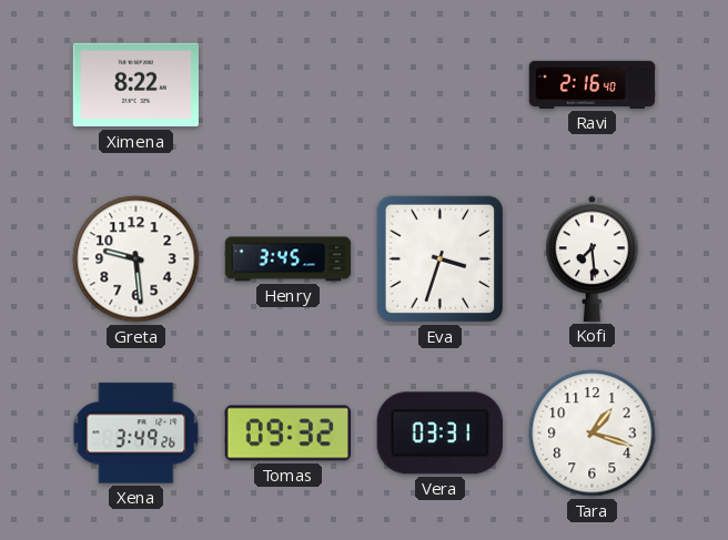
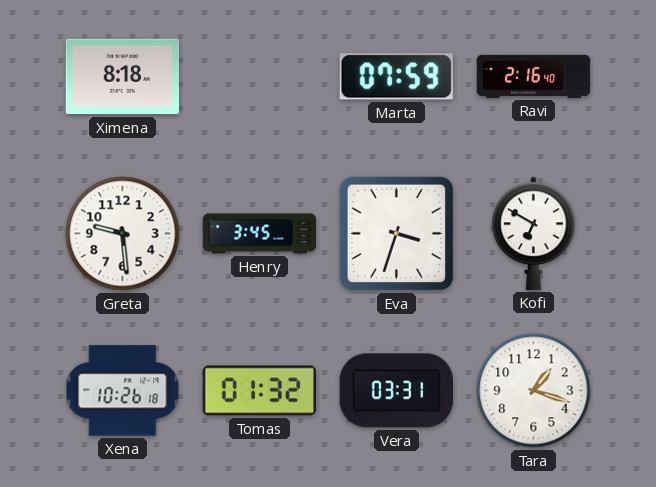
Ximena: 8:22 -> 8:18
Marta: none -> 07:59
Kofi: 7:29 -> 6:50
Xena: 3:49 -> 10:26
Tomas: 09:32 -> 01:32
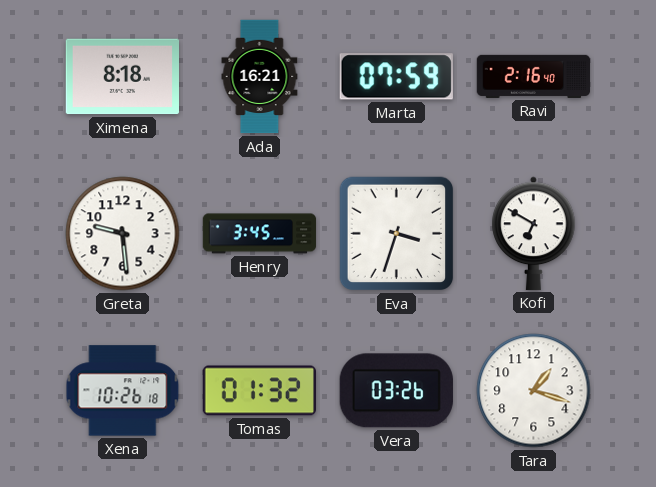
Ada: none -> 16:21
Vera: 03:31 -> 03:26
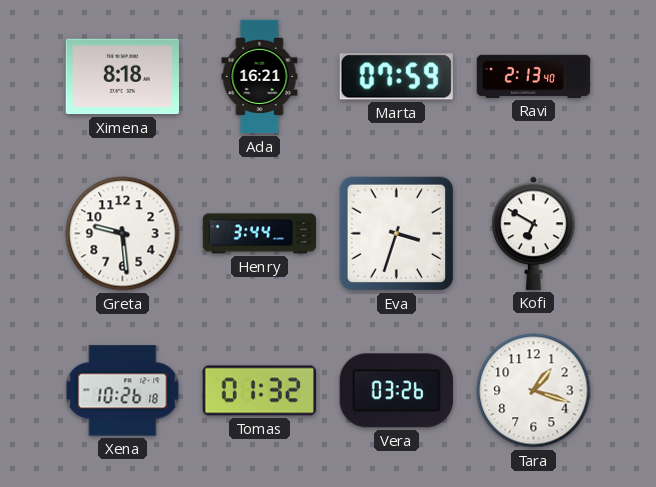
Ravi: 2:16 -> 2:13
Henry: 3:45 -> 3:44
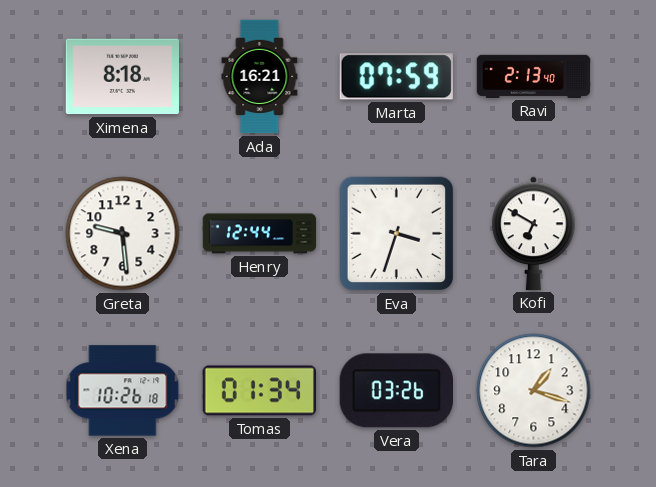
Henry: 3:44 -> 12:44
Tomas: 01:32 -> 01:34
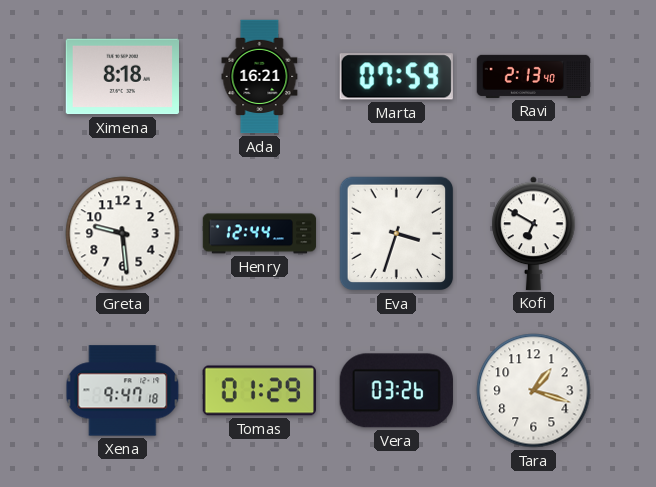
Xena: 10:26 -> 9:47
Tomas: 01:34 -> 01:29
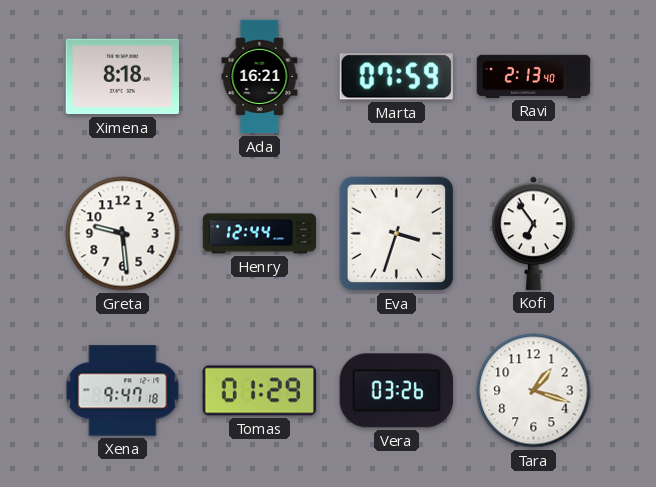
Kofi: 6:50 -> 6:54
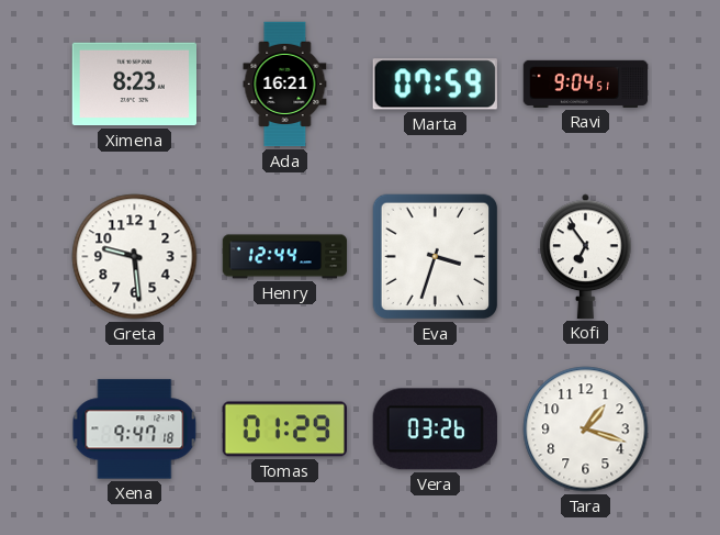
Ximena: 8:18 -> 8:23
Ravi: 2:13 -> 9:04
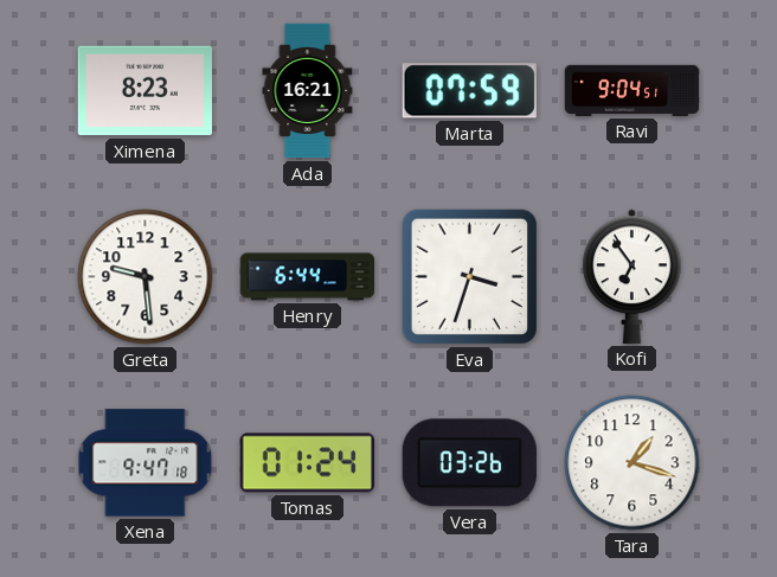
Henry: 12:44 -> 6:44
Tomas: 01:29 -> 01:24
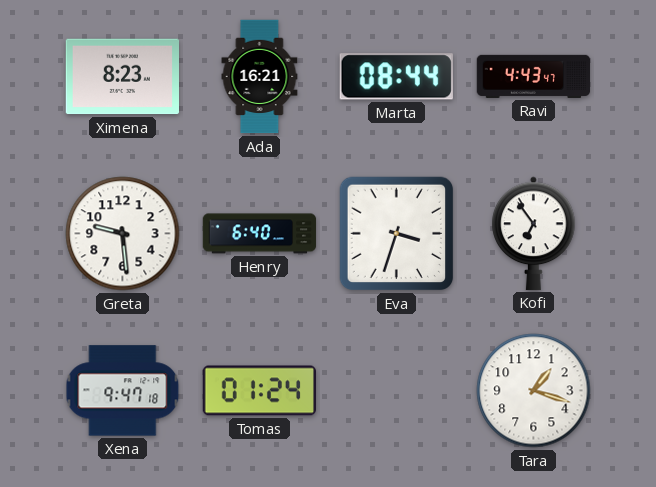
Marta: 07:59 -> 08:44
Ravi: 9:04 -> 4:43
Henry: 6:44 -> 6:40
Vera: 03:26 -> none
